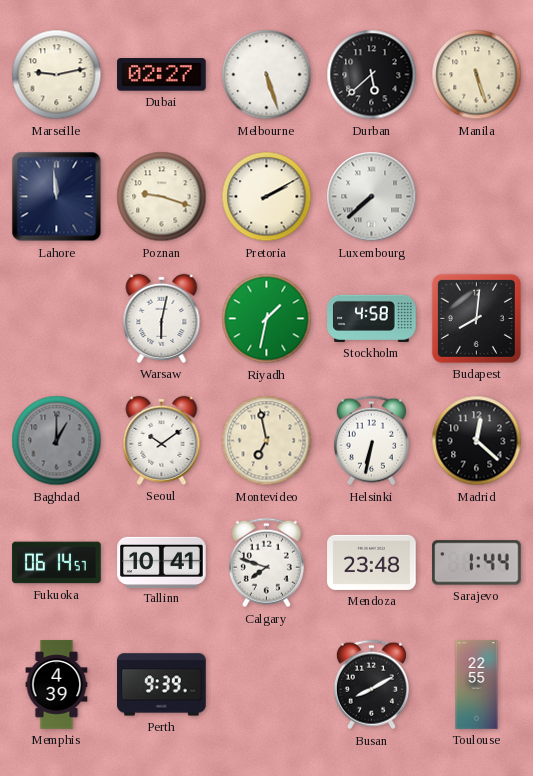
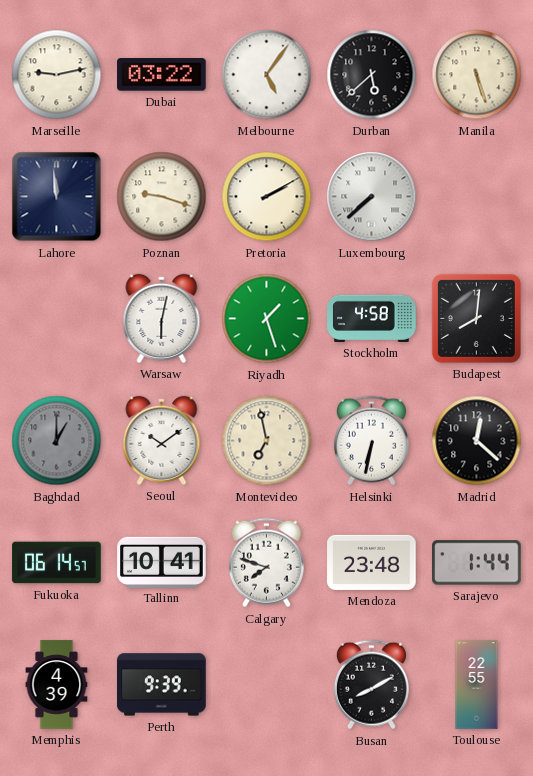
Dubai: 02:27 -> 03:22
Melbourne: 5:27 -> 5:06
Riyadh: 1:32 -> 1:27
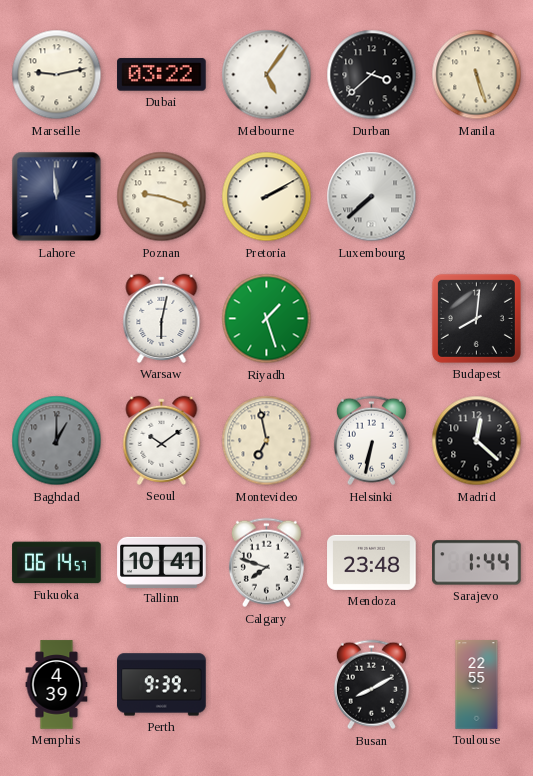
Durban: 5:38 -> 3:38
Stockholm: 4:58 -> none
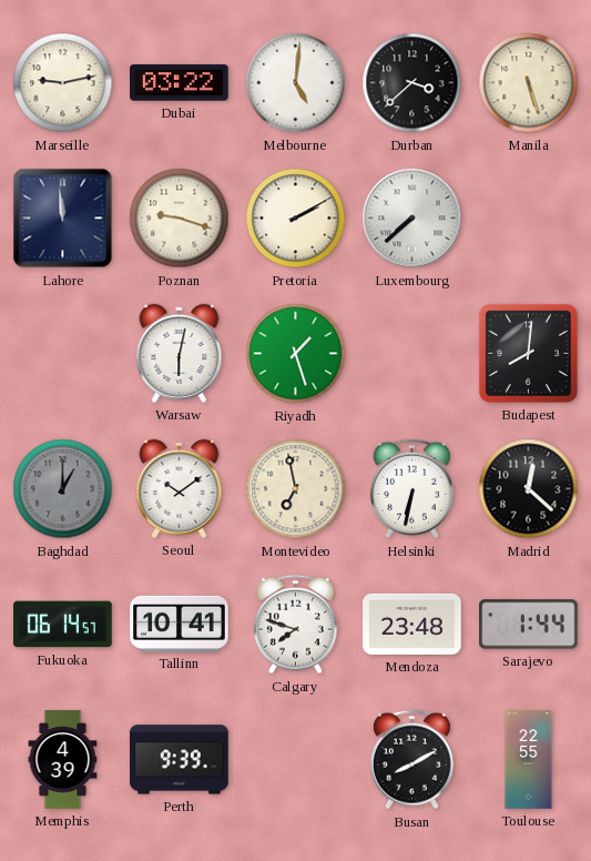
Melbourne: 5:06 -> 5:01
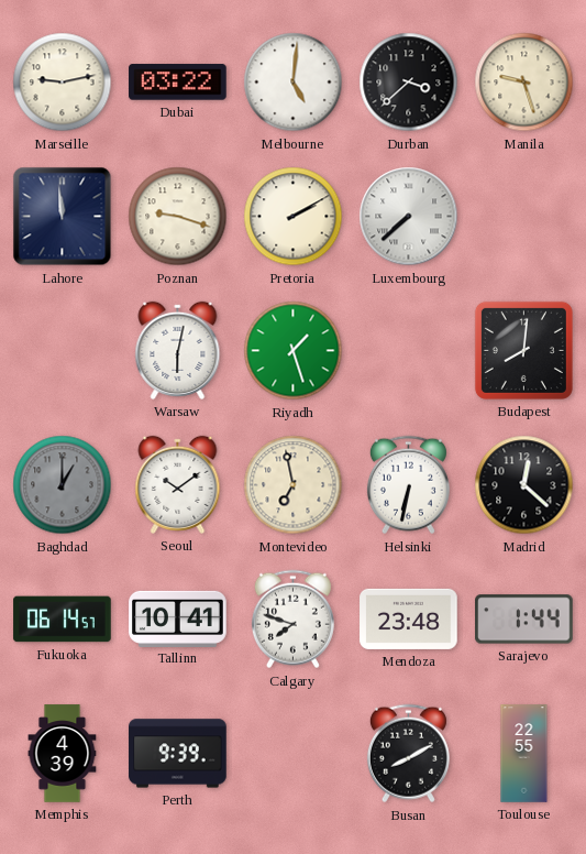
Manila: 5:27 -> 9:27
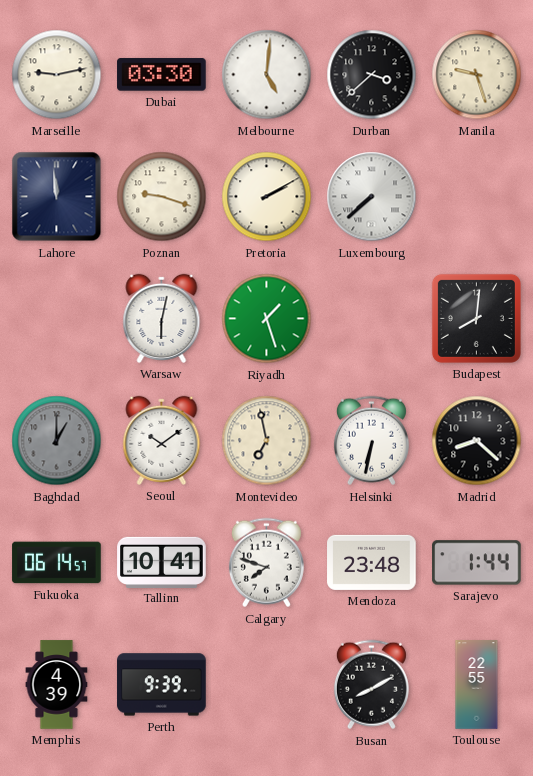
Dubai: 03:22 -> 03:30
Madrid: 12:22 -> 8:22
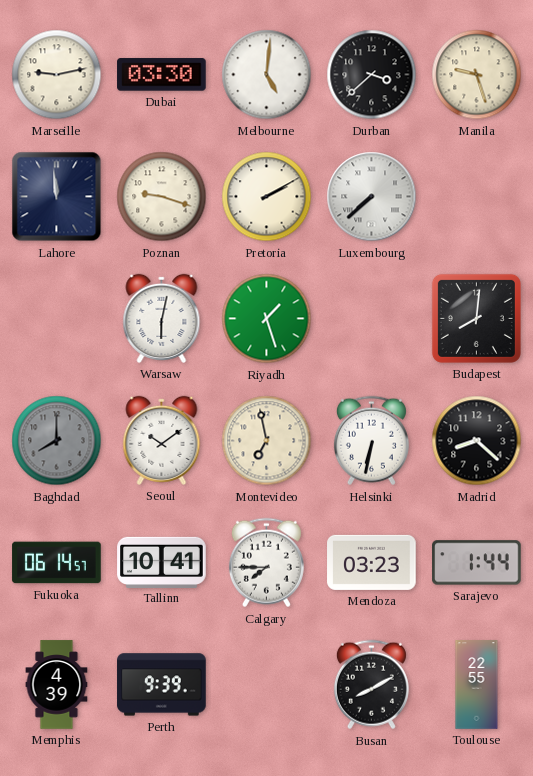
Baghdad: 1:00 -> 8:00
Calgary: 7:48 -> 7:45
Mendoza: 23:48 -> 03:23
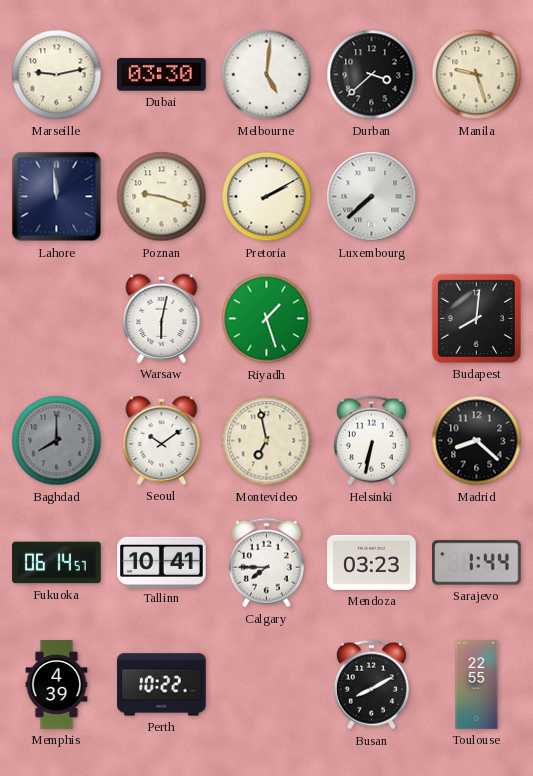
Perth: 9:39 -> 10:22
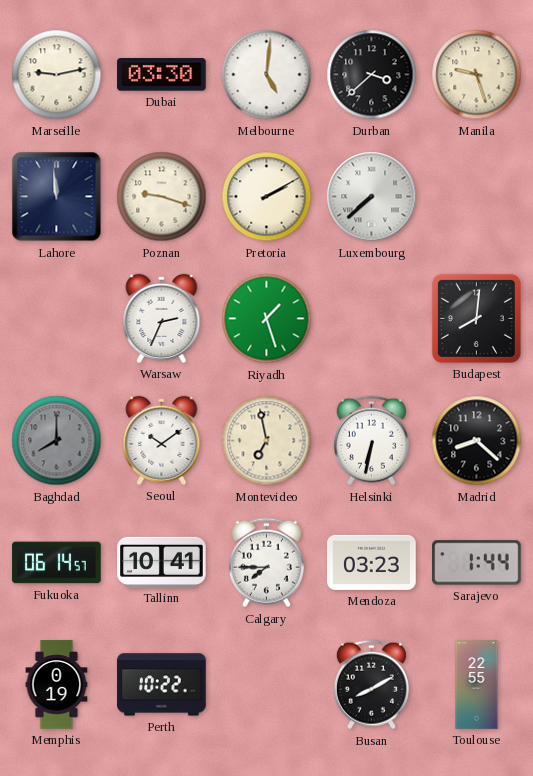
Warsaw: 6:02 -> 2:34
Memphis: 4:39 -> 0:19
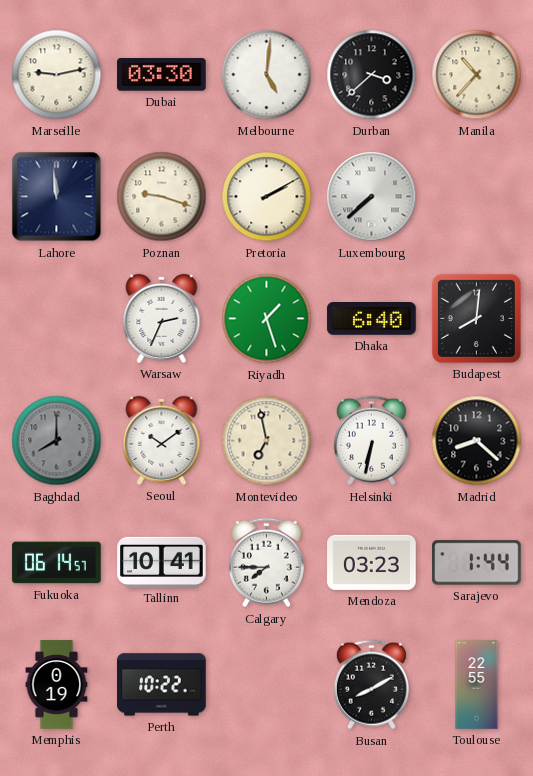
Manila: 9:27 -> 10:37
Dhaka: none -> 6:40
